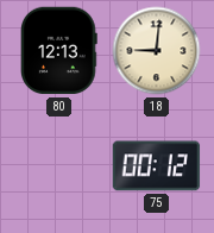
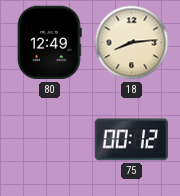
80: 12:13 -> 12:49
18: 9:01 -> 8:14
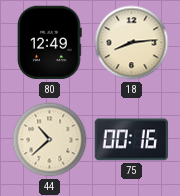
44: none -> 10:38
75: 00:12 -> 00:16
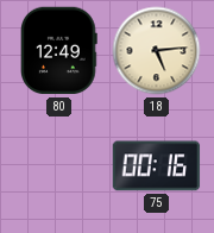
18: 8:14 -> 5:14
44: 10:38 -> none
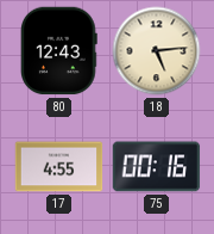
80: 12:49 -> 12:43
17: none -> 4:55
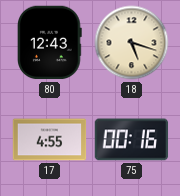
18: 5:14 -> 5:18
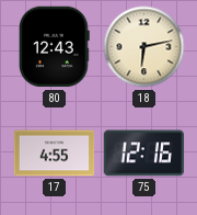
18: 5:18 -> 6:13
75: 00:16 -> 12:16
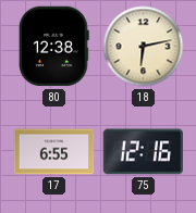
80: 12:43 -> 12:38
17: 4:55 -> 6:55
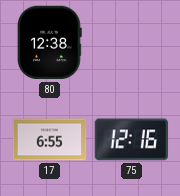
18: 6:13 -> none
